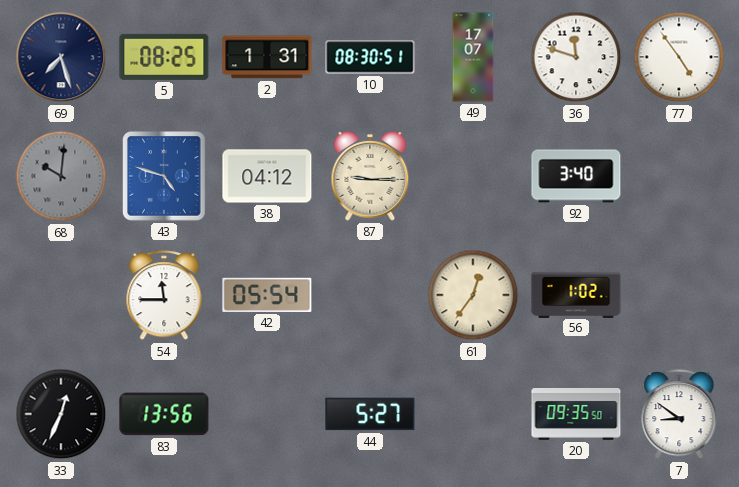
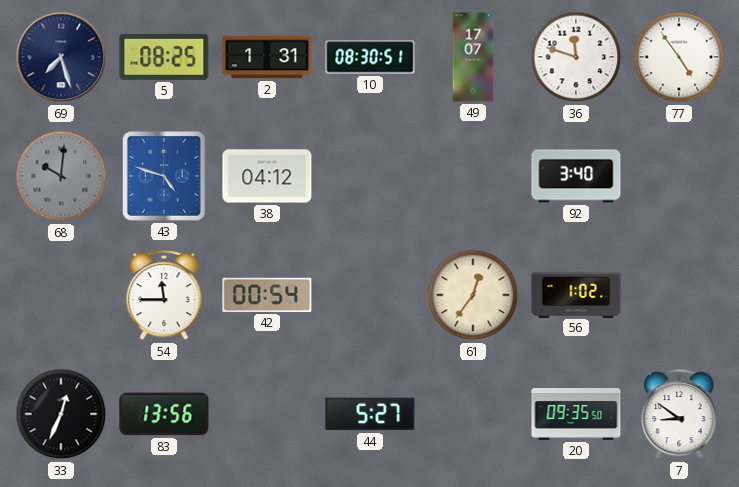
87: 9:15 -> none
42: 05:54 -> 00:54
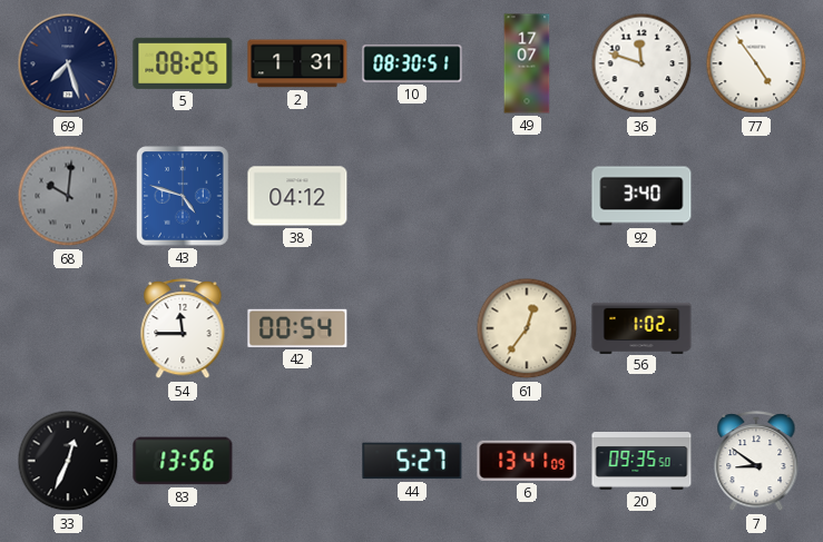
6: none -> 13:41
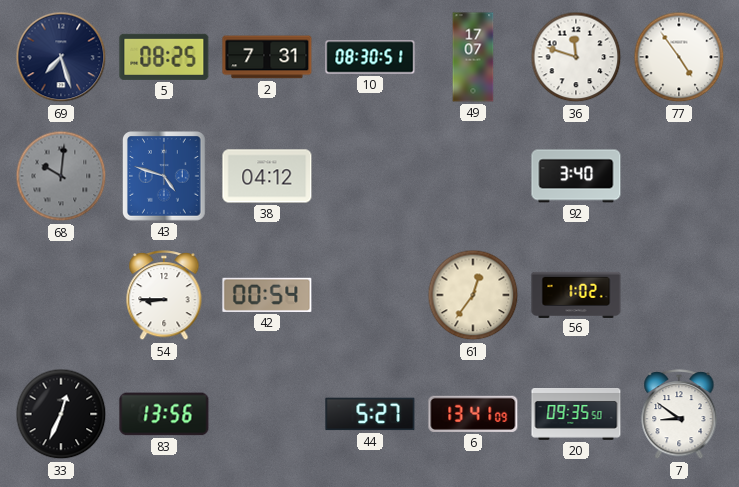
2: 1:31 -> 7:31
54: 11:45 -> 8:45
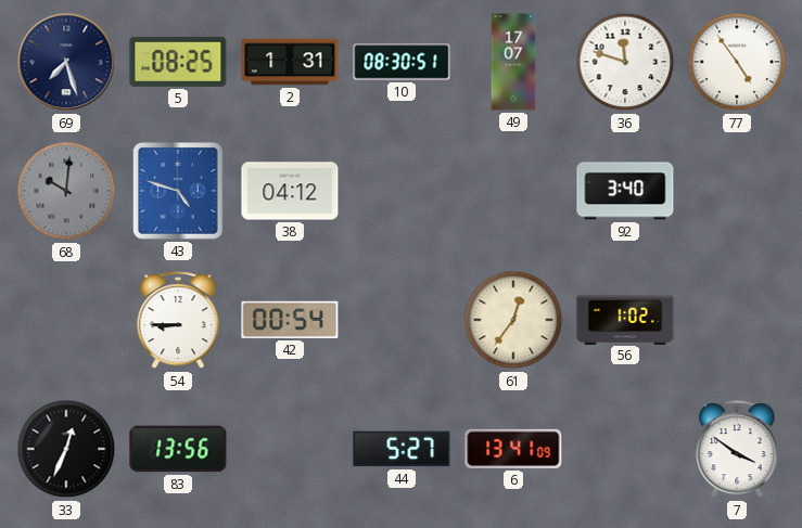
2: 7:31 -> 1:31
20: 09:35 -> none
7: 8:51 -> 3:51
